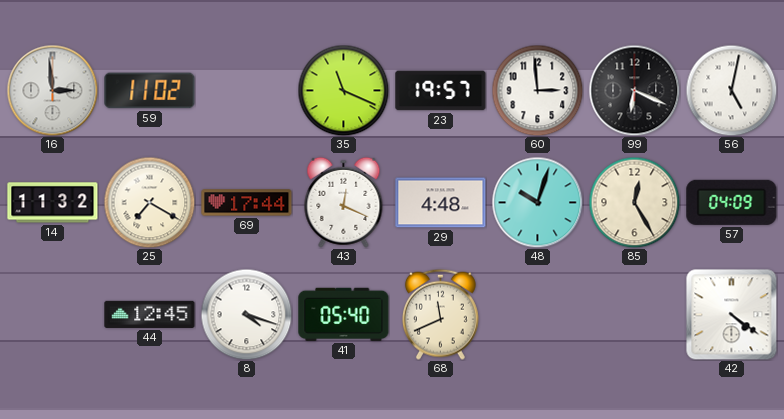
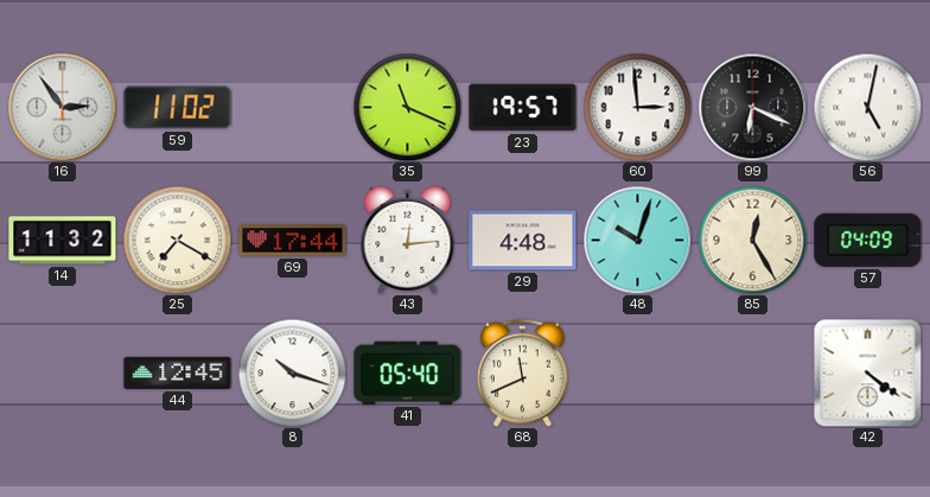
16: 2:59 -> 2:54
43: 12:19 -> 12:14
8: 4:18 -> 10:18
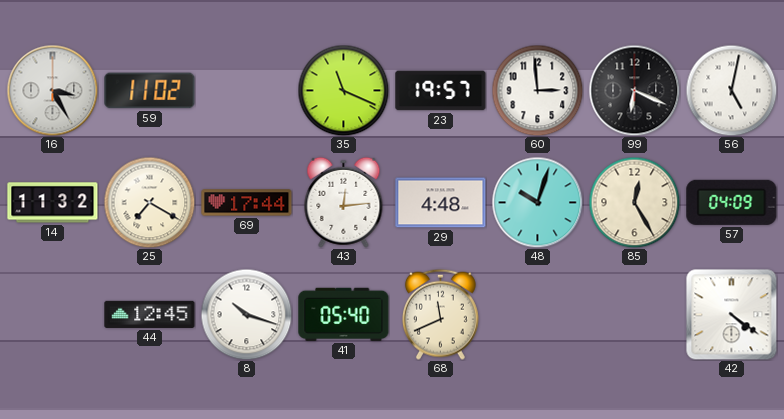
16: 2:54 -> 3:25
